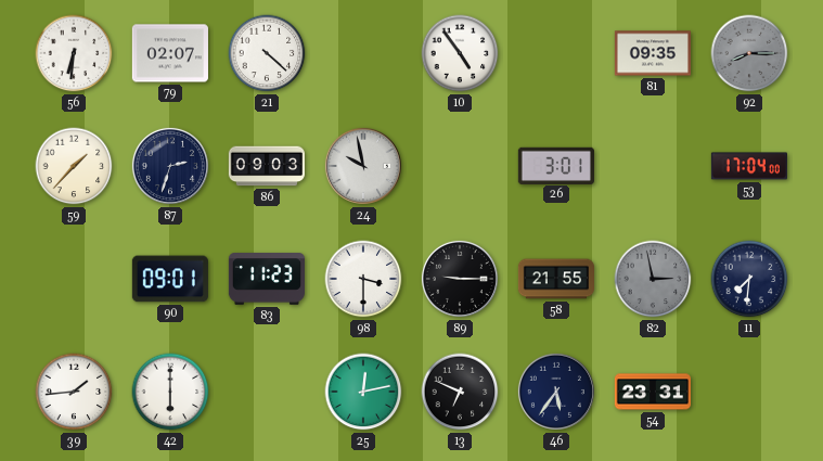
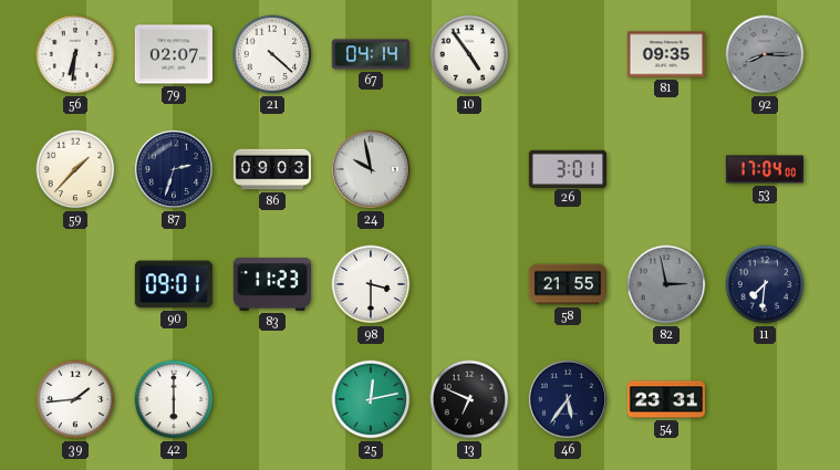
67: none -> 04:14
89: 9:15 -> none
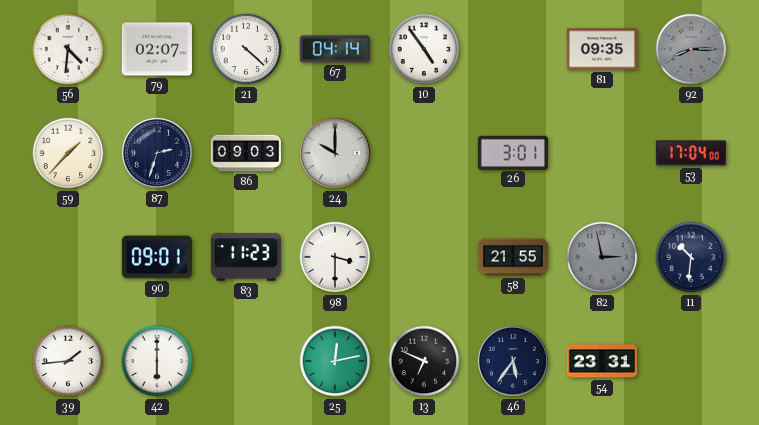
56: 6:31 -> 4:31
24: 9:58 -> 10:00
11: 7:31 -> 10:31
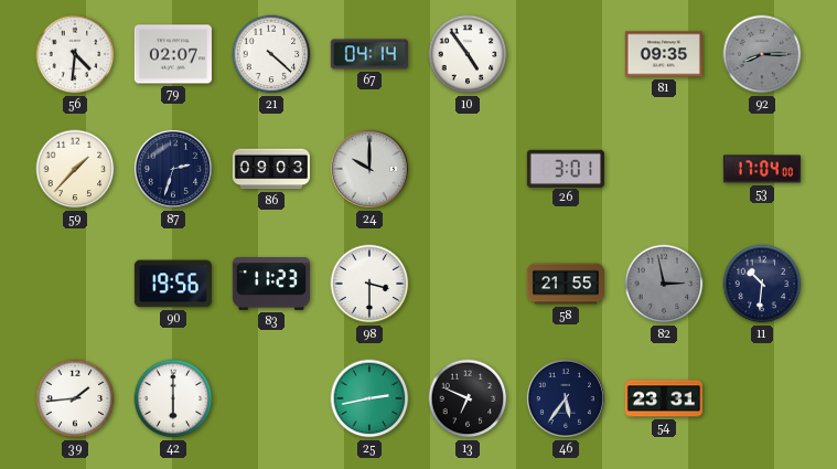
90: 09:01 -> 19:56
25: 12:13 -> 2:43
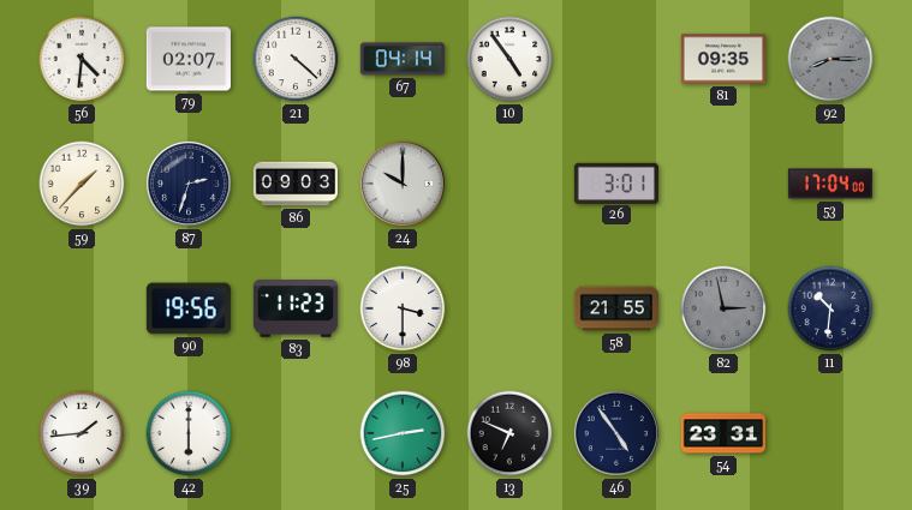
46: 5:36 -> 4:54
